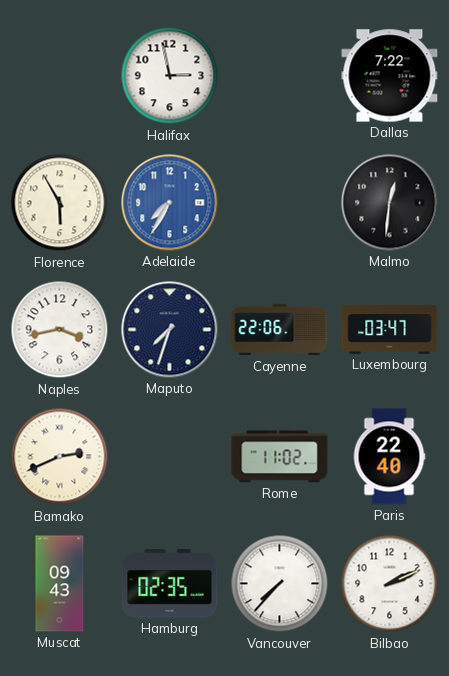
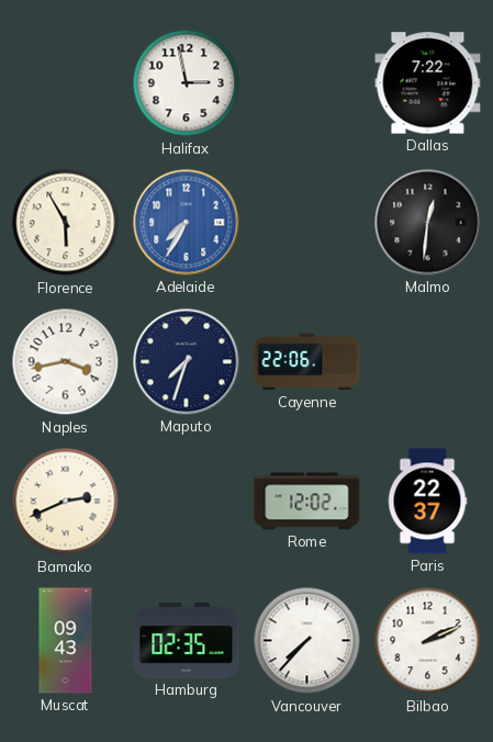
Luxembourg: 03:47 -> none
Rome: 11:02 -> 12:02
Paris: 22:40 -> 22:37
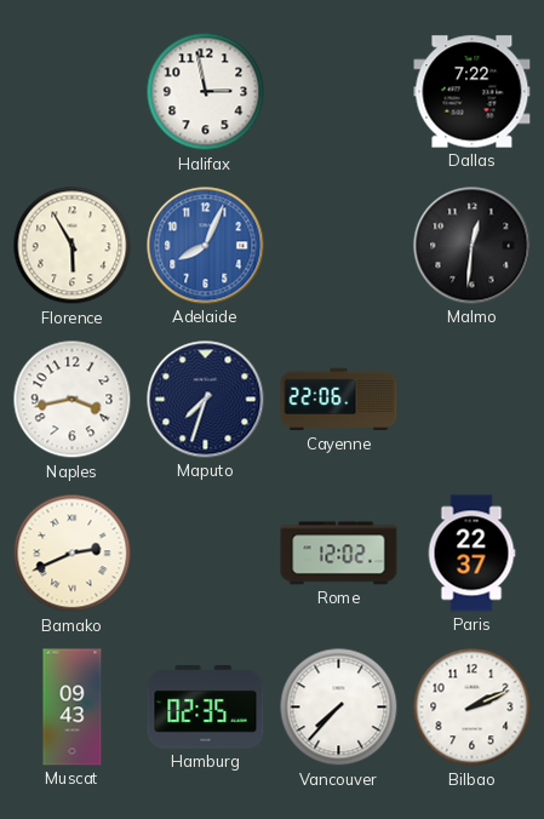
Adelaide: 7:35 -> 8:04
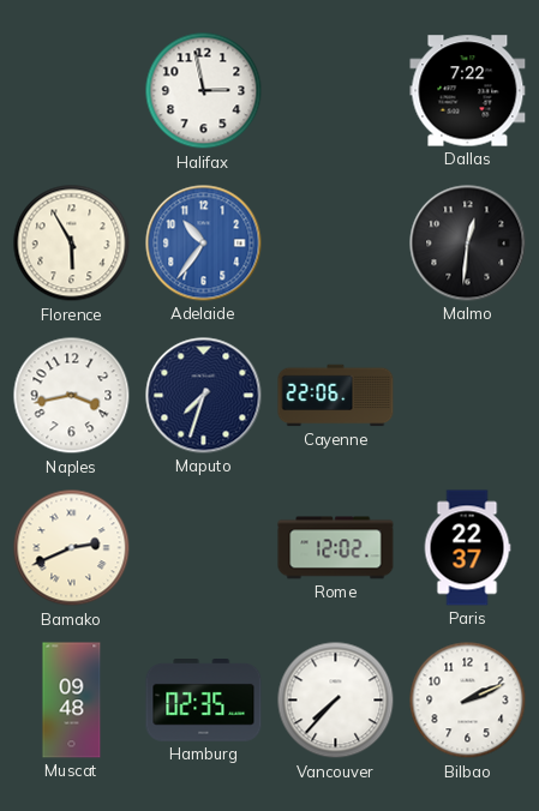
Adelaide: 8:04 -> 10:36
Muscat: 09:43 -> 09:48
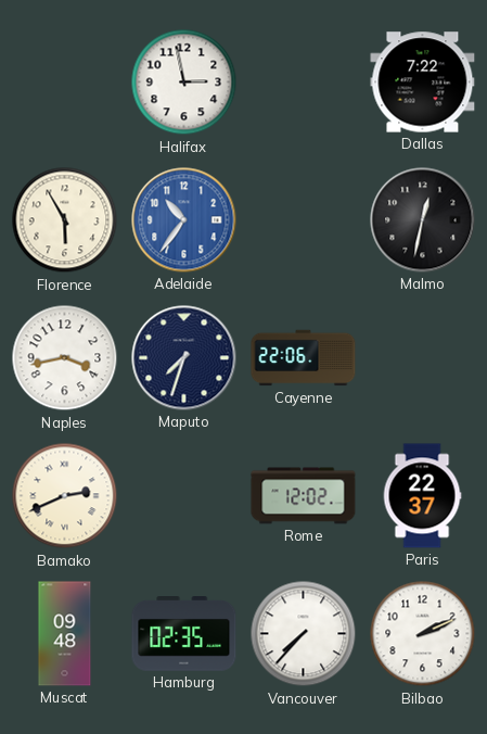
Malmo: 12:31 -> 12:32
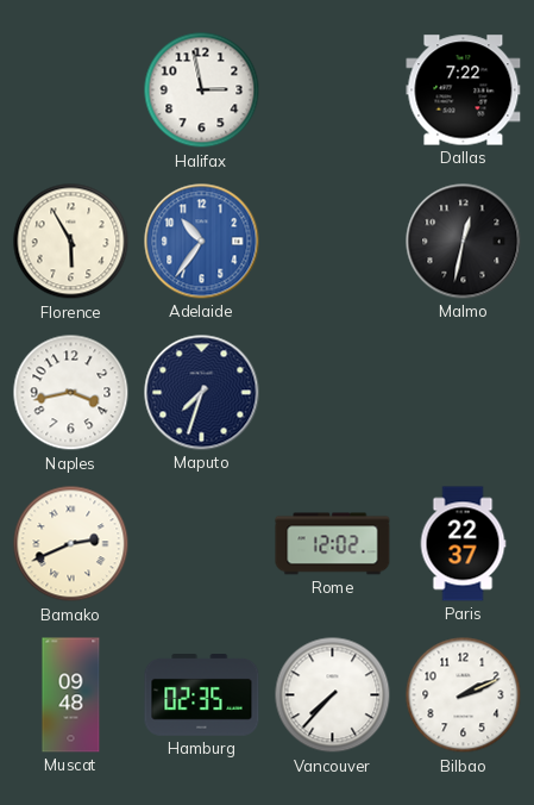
Cayenne: 22:06 -> none
